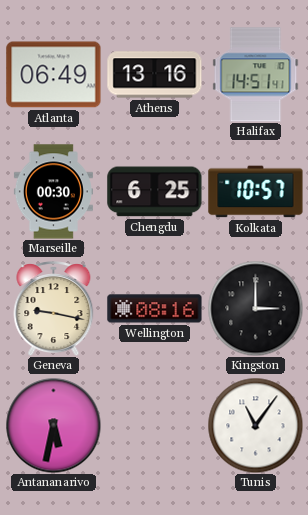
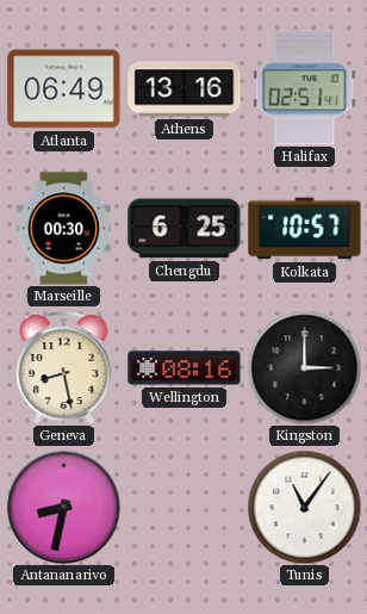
Halifax: 14:51 -> 02:51
Geneva: 9:17 -> 8:28
Antananarivo: 5:32 -> 8:32
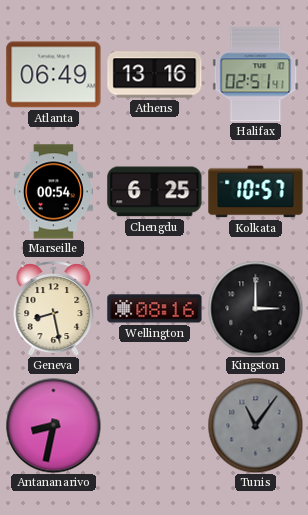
Marseille: 00:30 -> 00:54
Tunis dial: white -> grey
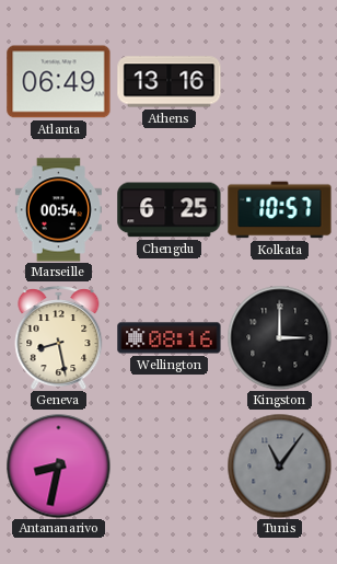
Halifax: 02:51 -> none
